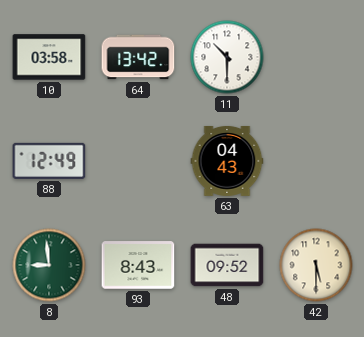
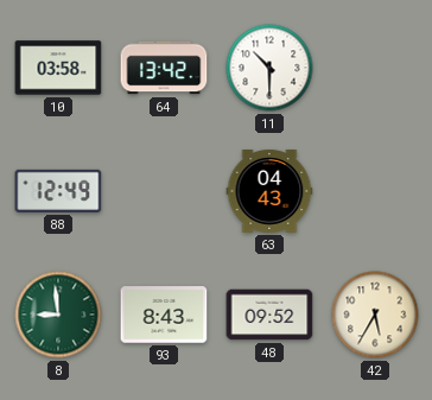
42: 5:30 -> 5:35
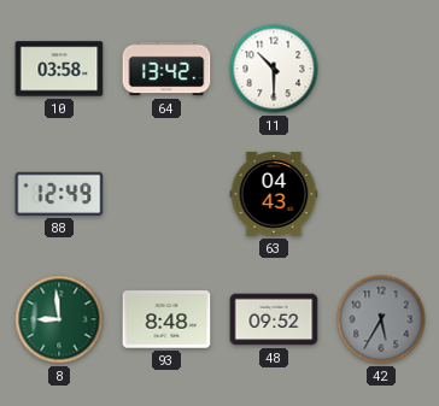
93: 8:43 -> 8:48
42 dial: cream -> grey
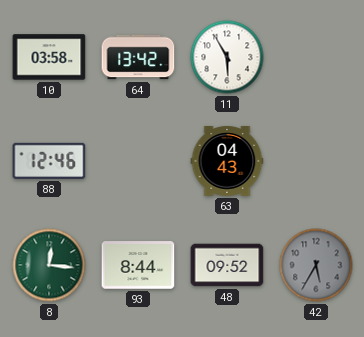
11: 10:30 -> 5:55
88: 12:49 -> 12:46
8: 8:59 -> 12:16
93: 8:48 -> 8:44
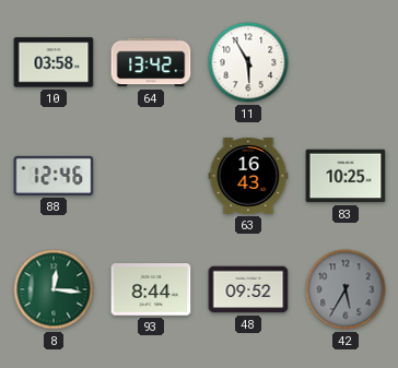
63: 04:43 -> 16:43
83: none -> 10:25
